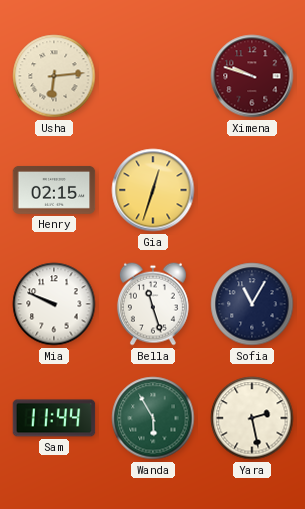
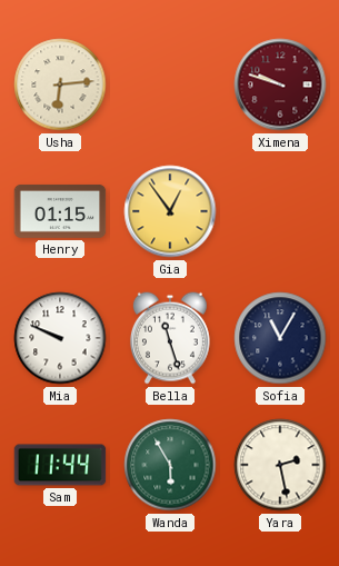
Henry: 02:15 -> 01:15
Gia: 12:33 -> 12:54
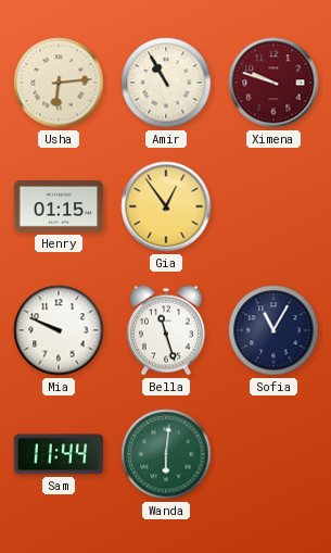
Amir: none -> 10:55
Wanda: 5:55 -> 6:01
Yara: 2:28 -> none
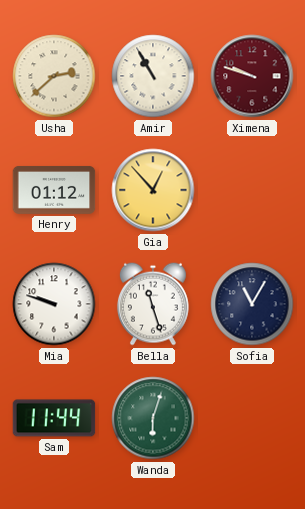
Usha: 6:14 -> 2:38
Henry: 01:15 -> 01:12
Gia: 12:54 -> 12:53
Mia: 9:49 -> 9:48
Wanda: 6:01 -> 6:03
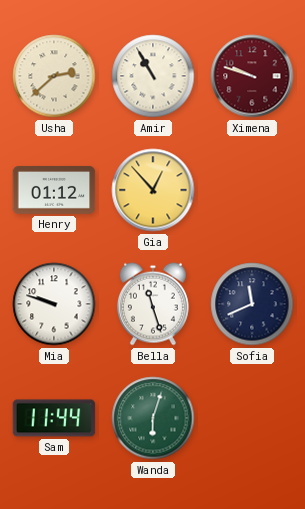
Sofia: 11:05 -> 11:41
